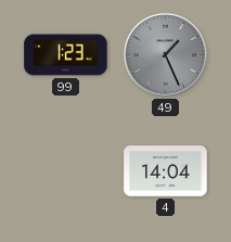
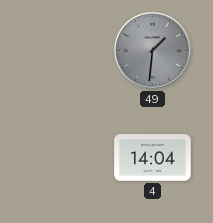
99: 1:23 -> none
49: 1:26 -> 1:31
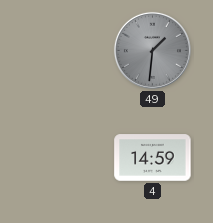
4: 14:04 -> 14:59
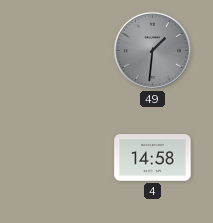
4: 14:59 -> 14:58
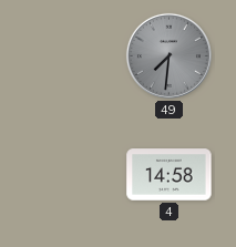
49: 1:31 -> 7:31
